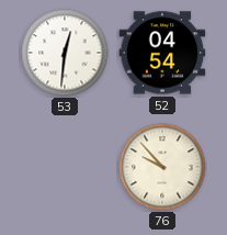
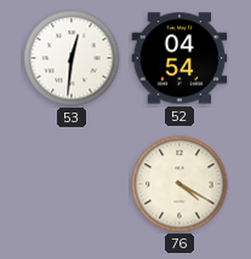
76: 9:53 -> 4:20
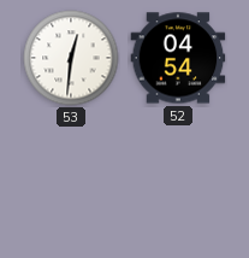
76: 4:20 -> none
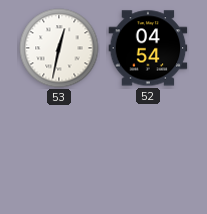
53: 12:31 -> 12:32
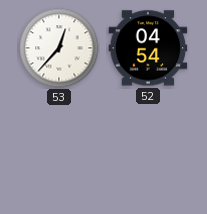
53: 12:32 -> 12:37
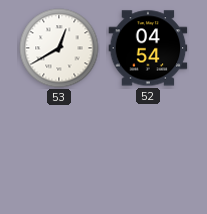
53: 12:37 -> 12:40
